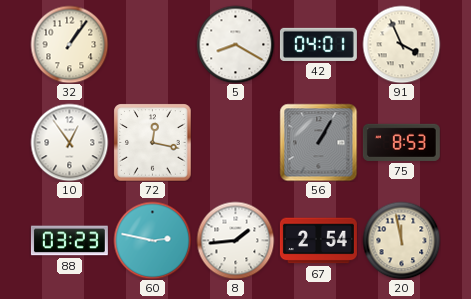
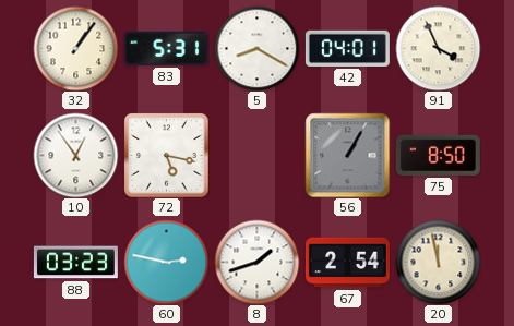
83: none -> 5:31
72: 12:17 -> 5:17
75: 8:53 -> 8:50
8: 1:44 -> 1:42
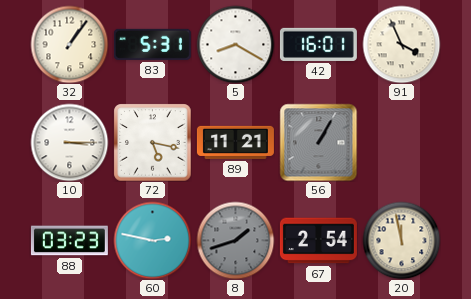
42: 04:01 -> 16:01
10: 12:54 -> 3:15
89: none -> 11:21
75: 8:50 -> none
8 dial: white -> grey
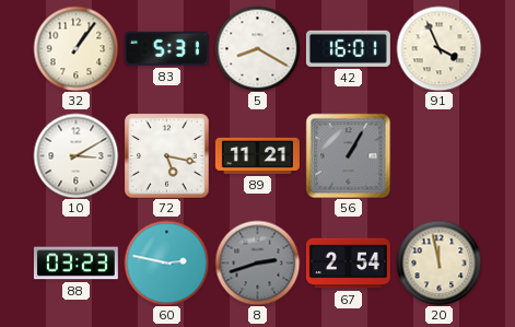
10: 3:15 -> 3:10
8: 1:42 -> 2:42
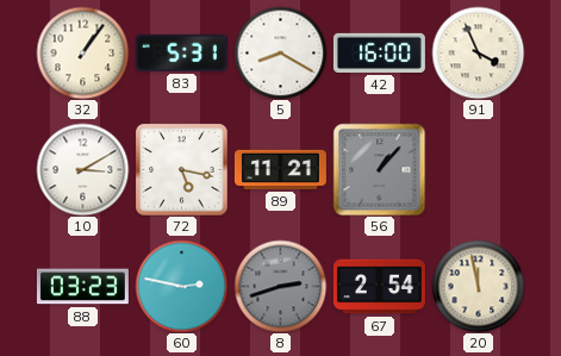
42: 16:01 -> 16:00
56: 1:05 -> 1:07
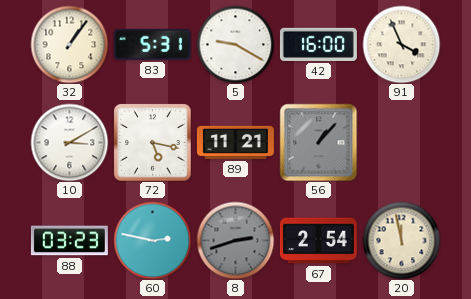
5: 8:20 -> 9:20
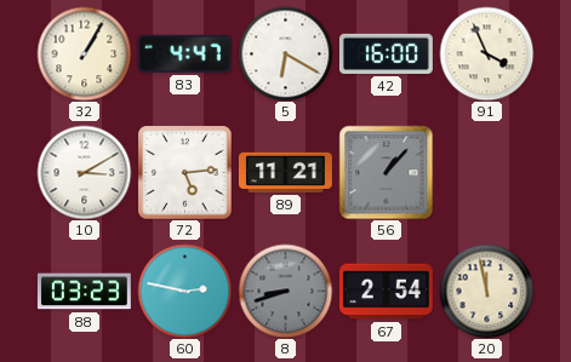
32: 1:06 -> 1:05
83: 5:31 -> 4:47
5: 9:20 -> 6:20
72: 5:17 -> 5:14
8: 2:42 -> 8:42
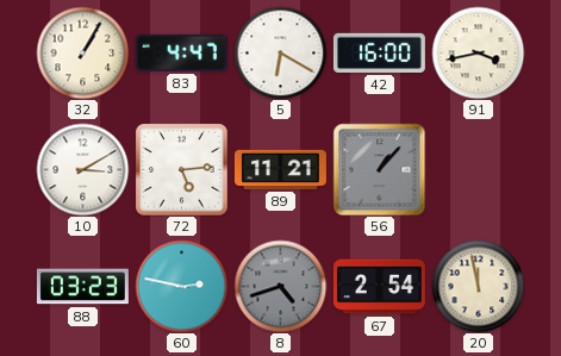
91: 3:56 -> 3:43
8: 8:42 -> 4:42
